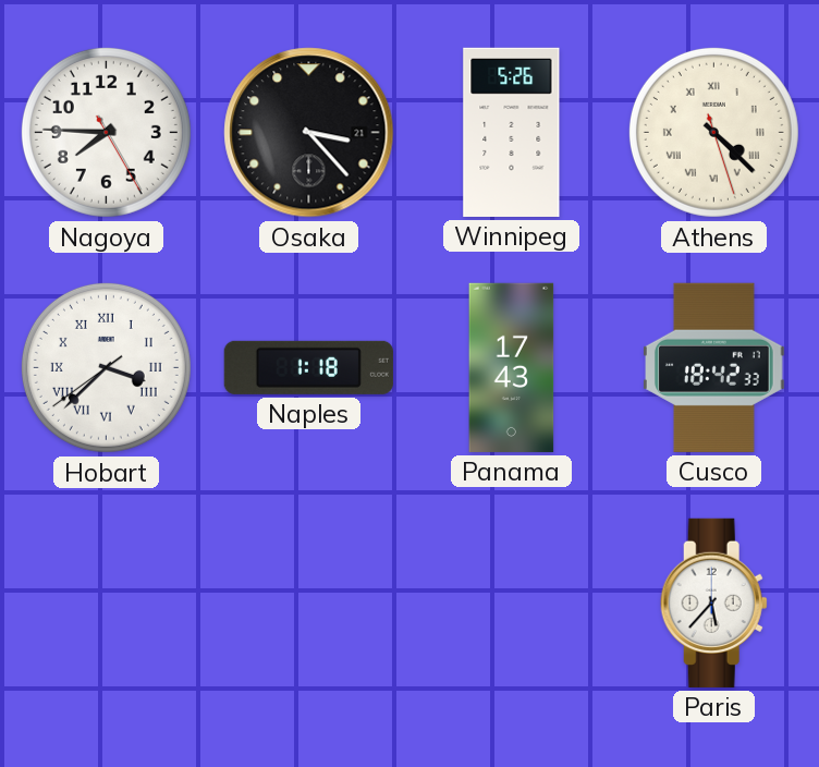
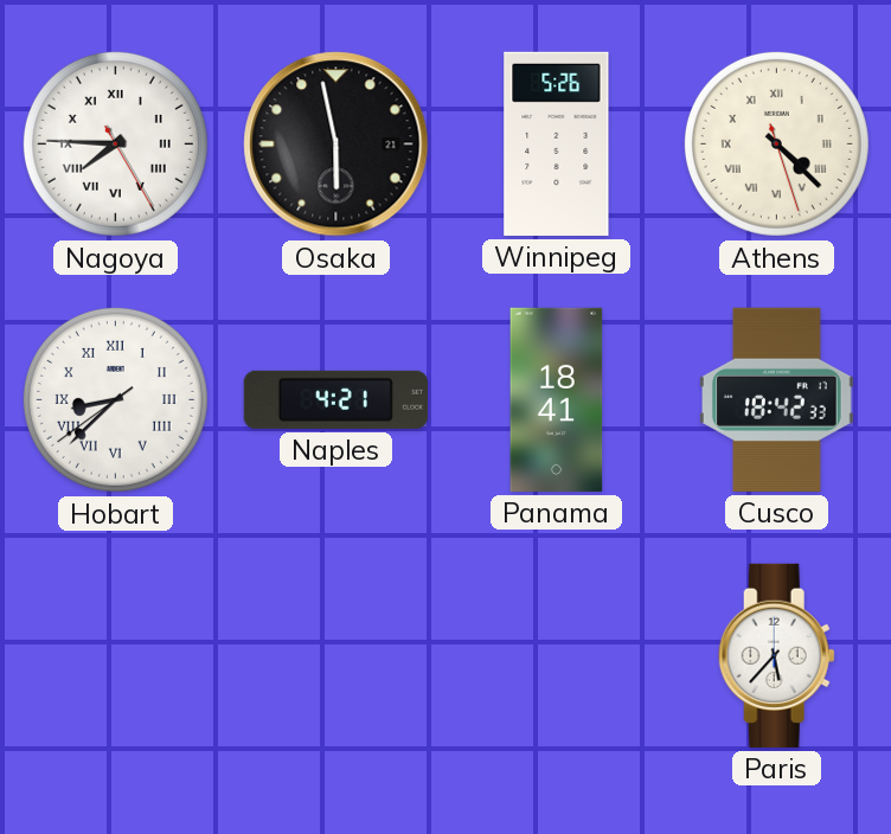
Nagoya numerals: Arabic -> Roman
Osaka: 3:23 -> 5:58
Hobart: 3:37 -> 8:37
Naples: 1:18 -> 4:21
Panama: 17:43 -> 18:41
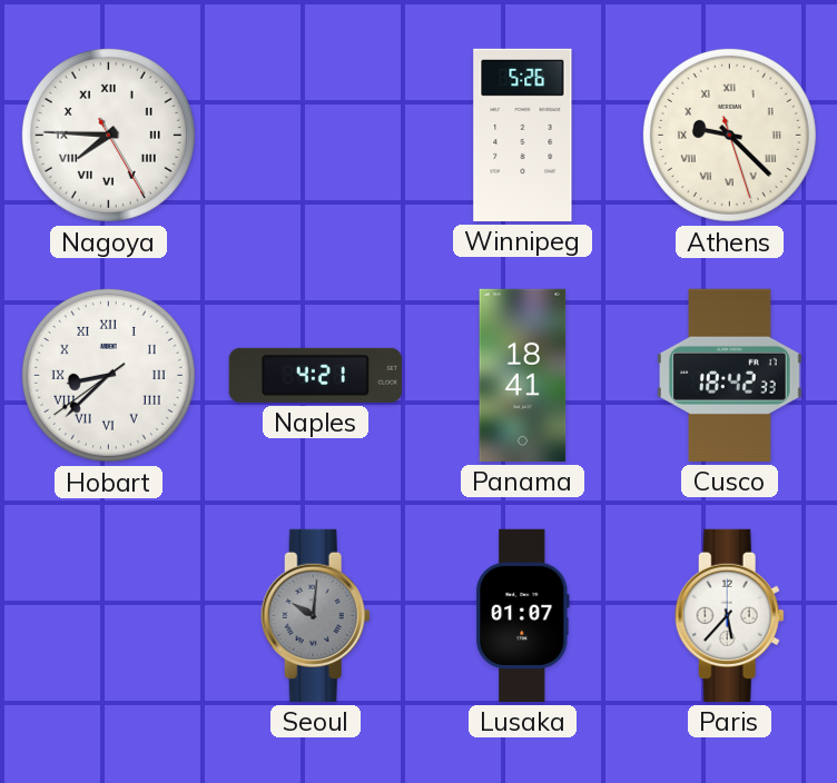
Osaka: 5:58 -> none
Athens: 4:22 -> 9:22
Seoul: none -> 10:01
Lusaka: none -> 01:07
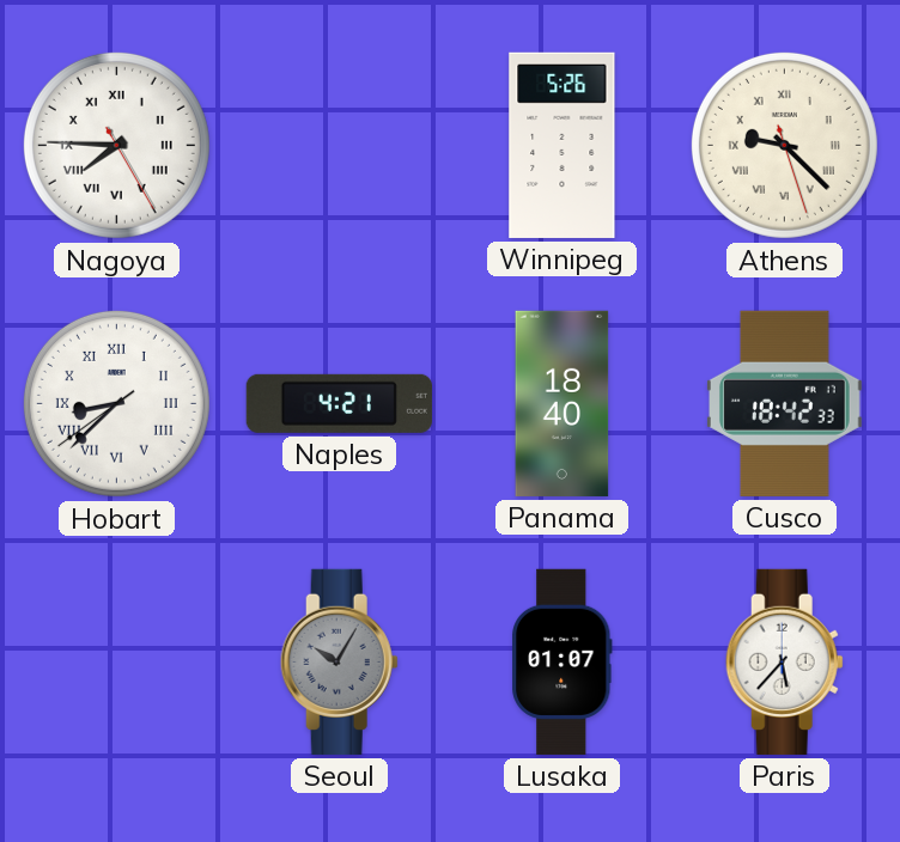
Panama: 18:41 -> 18:40
Seoul: 10:01 -> 10:05
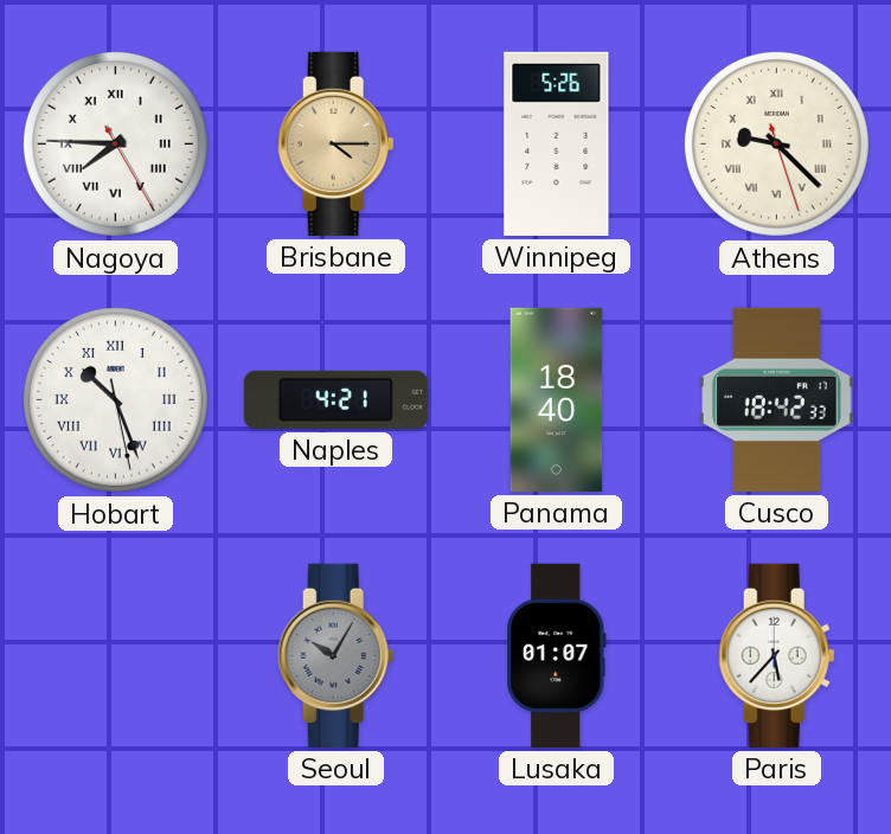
Brisbane: none -> 4:15
Hobart: 8:37 -> 10:26
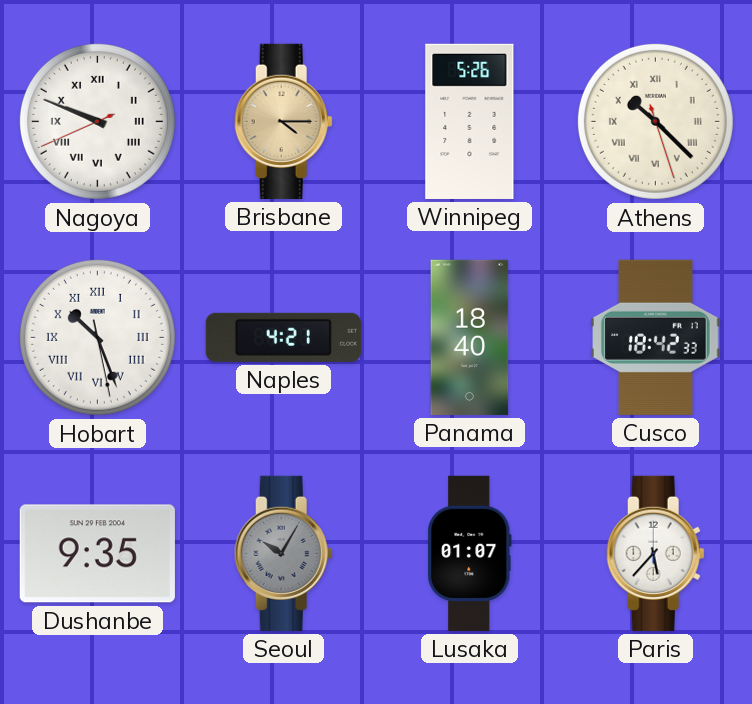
Nagoya: 7:45 -> 9:48
Athens: 9:22 -> 10:22
Dushanbe: none -> 9:35
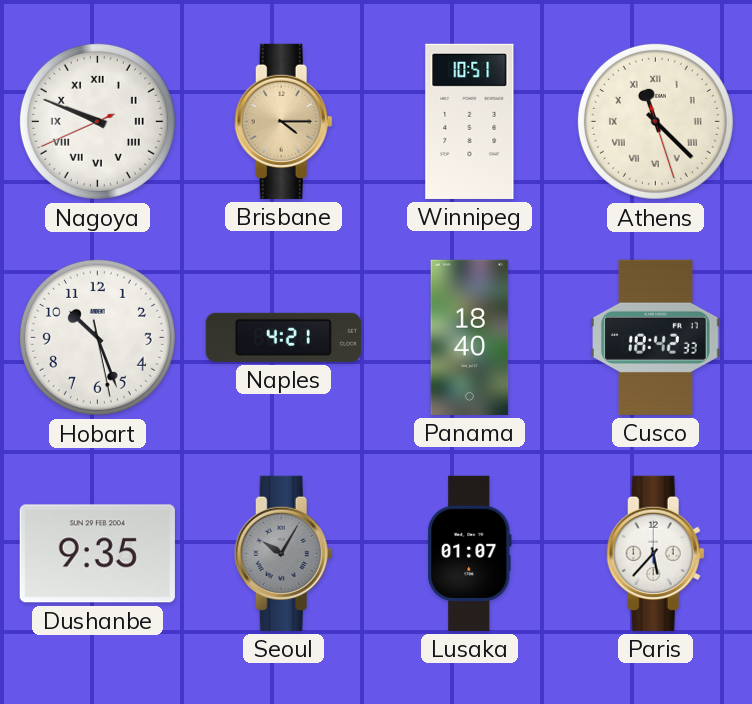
Winnipeg: 5:26 -> 10:51
Athens: 10:22 -> 11:22
Hobart numerals: Roman -> Arabic
